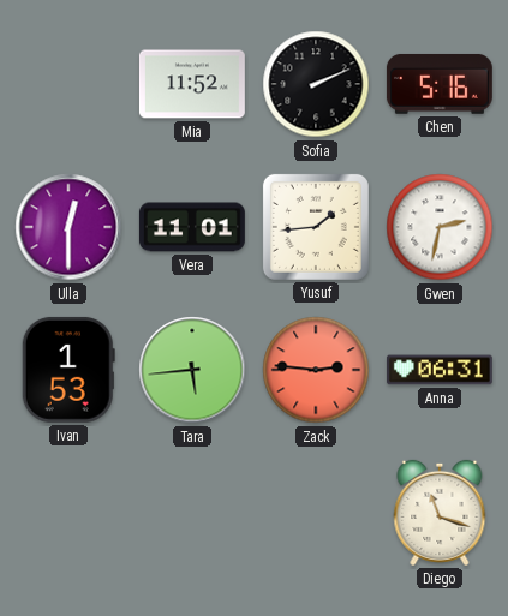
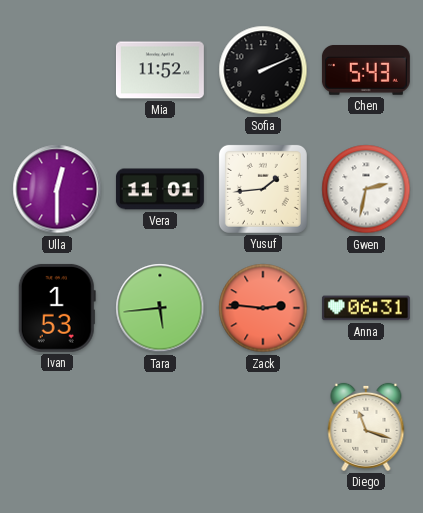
Chen: 5:16 -> 5:43
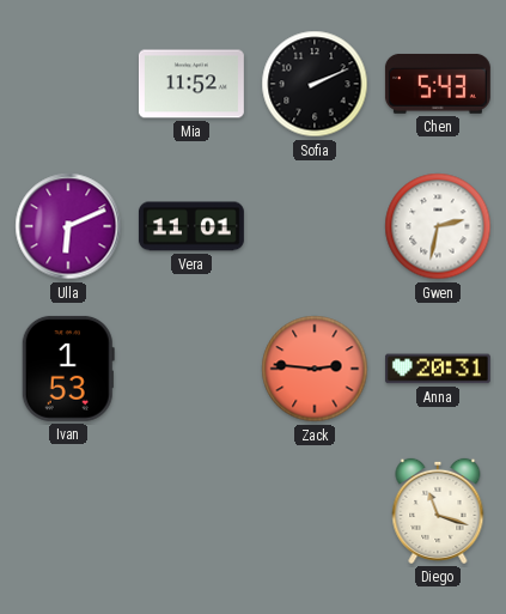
Ulla: 12:30 -> 6:11
Yusuf: 1:44 -> none
Tara: 5:44 -> none
Anna: 06:31 -> 20:31
